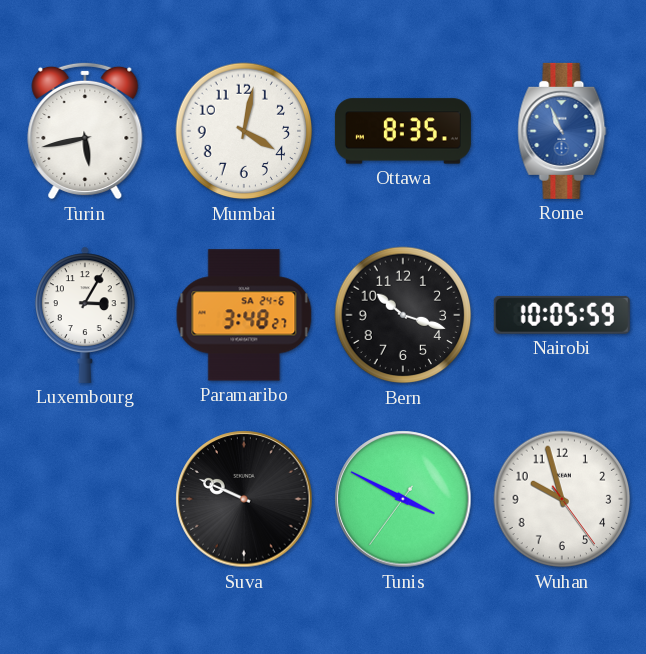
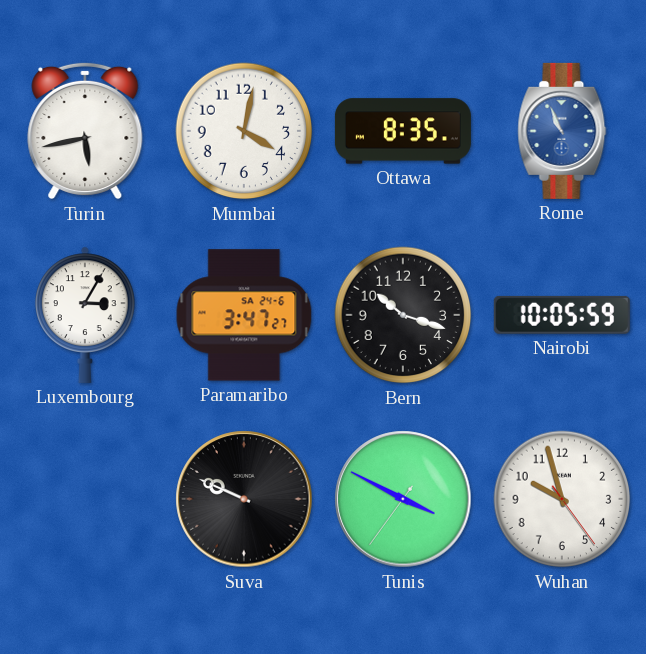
Paramaribo: 3:48 -> 3:47
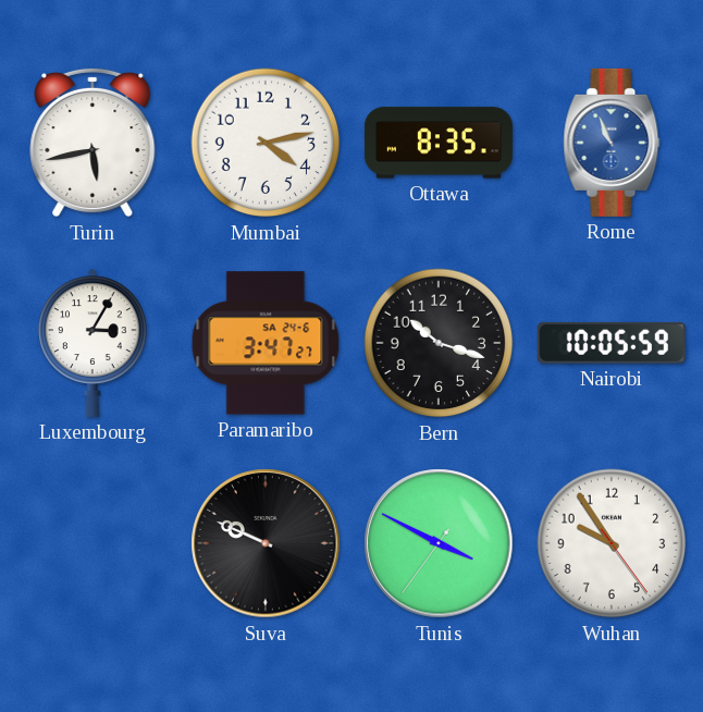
Mumbai: 4:02 -> 4:13
Wuhan: 9:57 -> 9:54
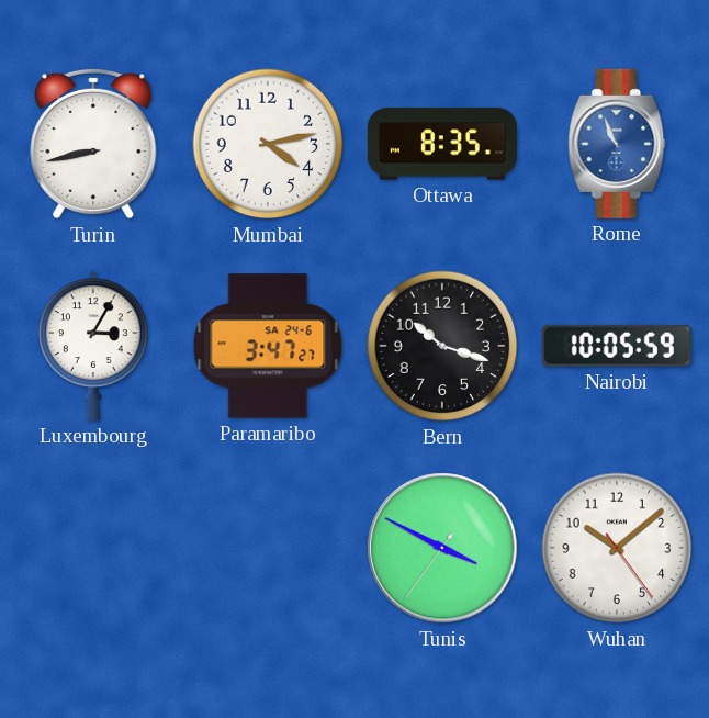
Turin: 5:43 -> 8:43
Suva: 9:49 -> none
Wuhan: 9:54 -> 10:08
